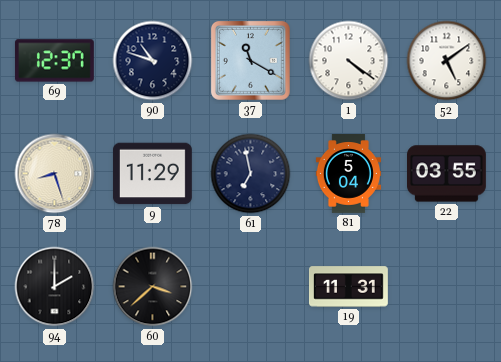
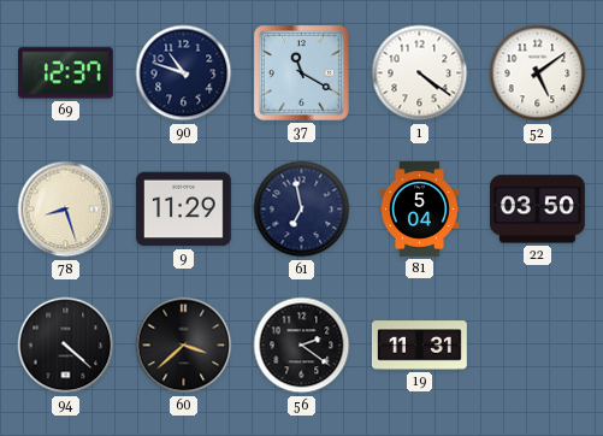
22: 03:55 -> 03:50
94: 2:00 -> 4:22
56: none -> 2:21
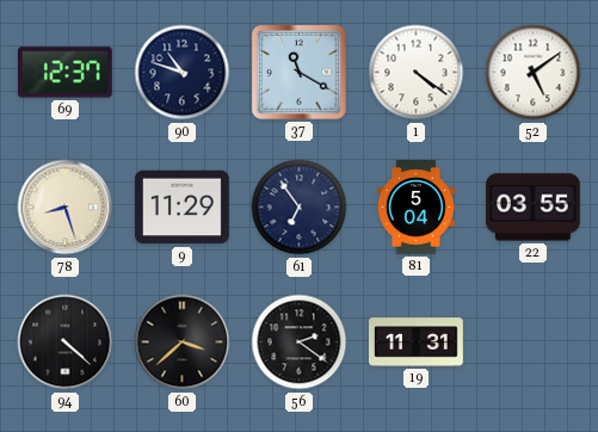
61: 6:58 -> 6:54
22: 03:50 -> 03:55
